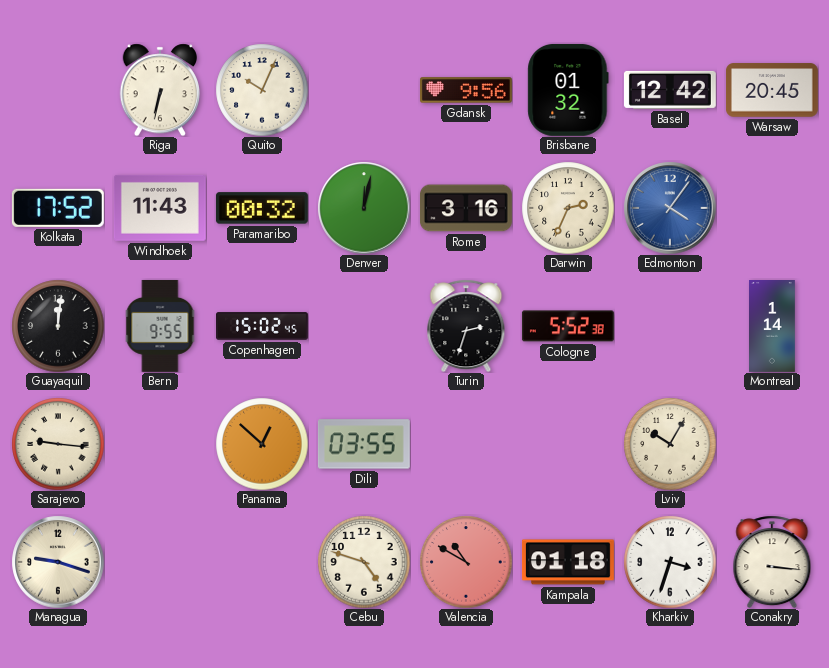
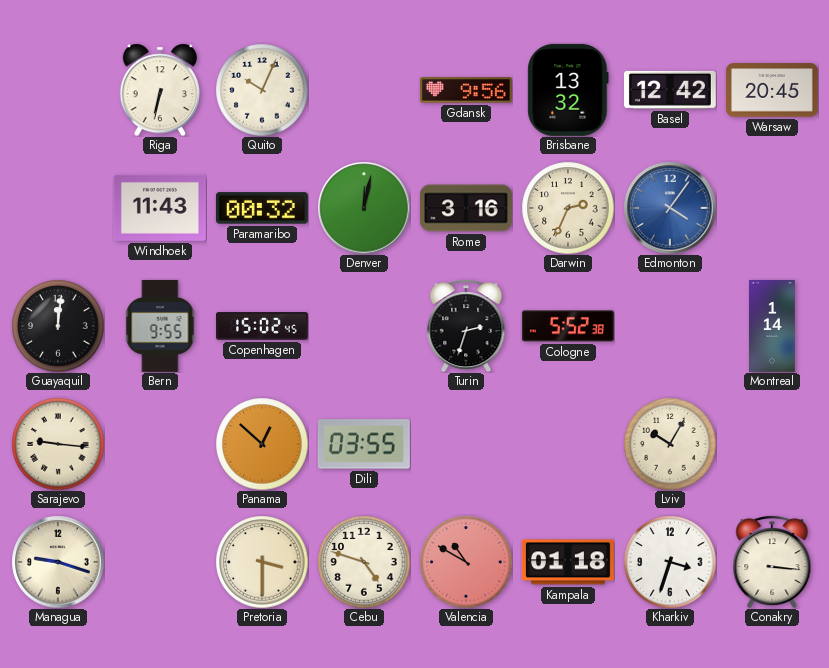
Brisbane: 01:32 -> 13:32
Kolkata: 17:52 -> none
Pretoria: none -> 3:30
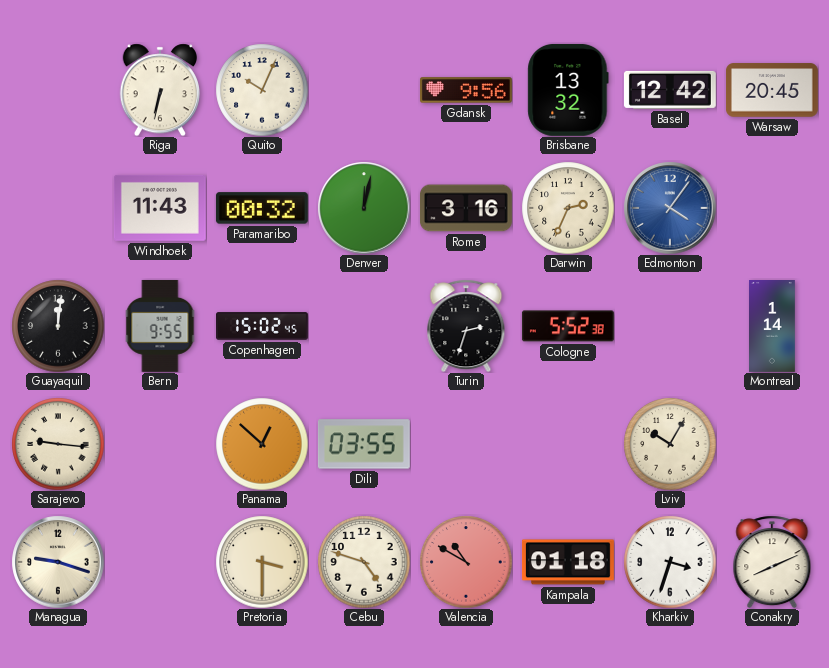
Conakry: 3:16 -> 8:11
